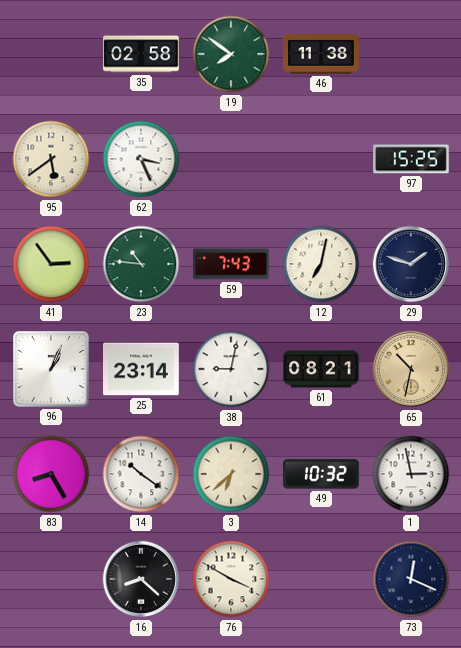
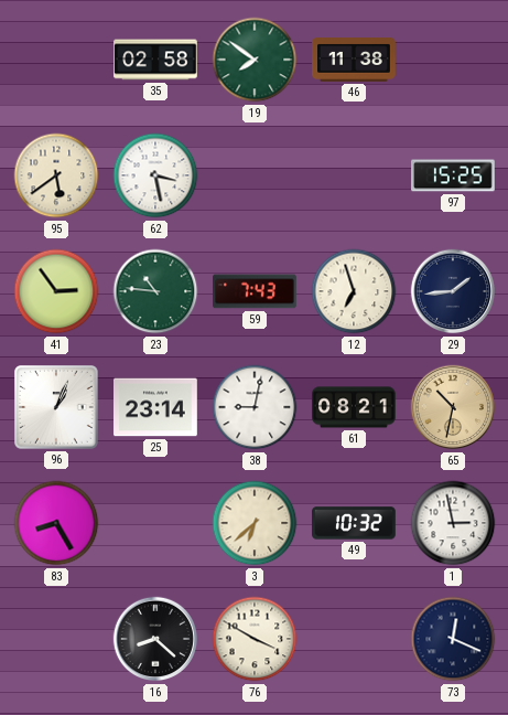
62: 3:26 -> 3:28
12: 7:02 -> 6:57
29: 1:48 -> 1:44
14: 10:21 -> none
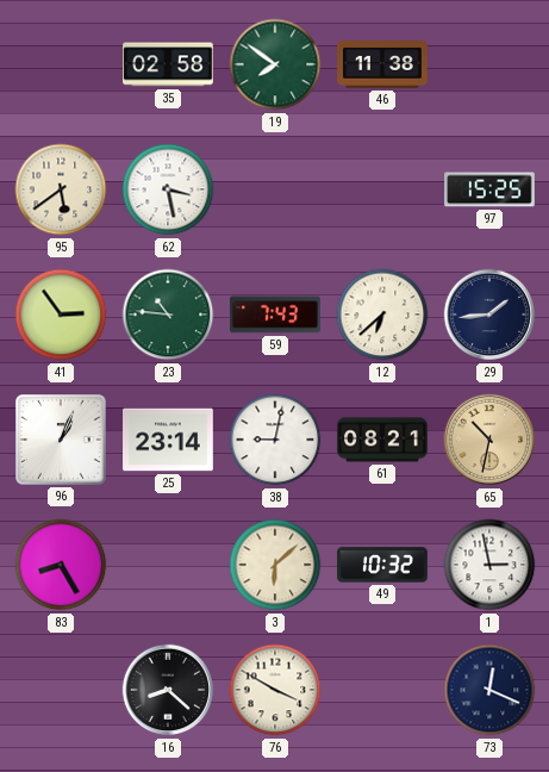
12: 6:57 -> 6:38
3: 6:38 -> 6:08
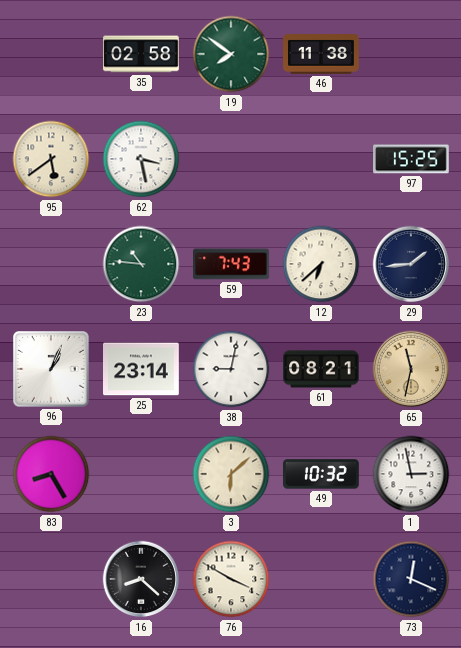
41: 2:54 -> none
65: 10:32 -> 11:32
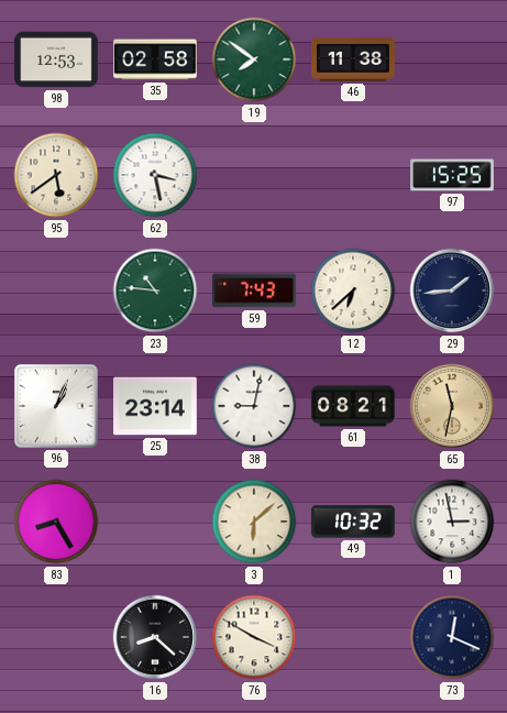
98: none -> 12:53
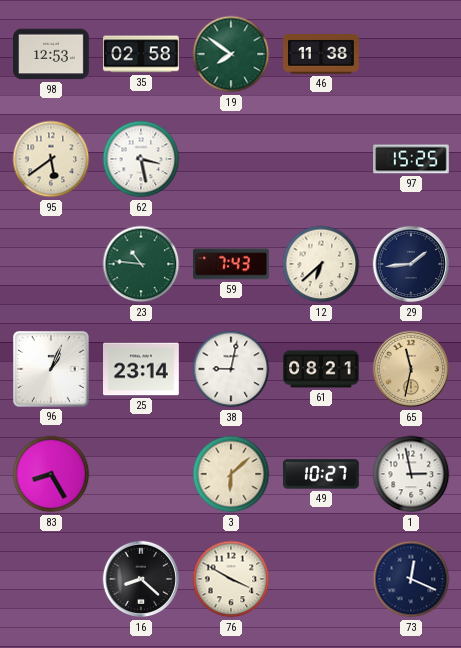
49: 10:32 -> 10:27
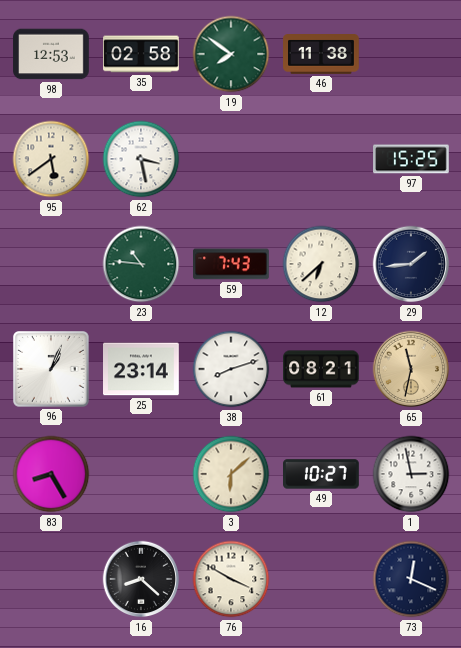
38: 9:02 -> 8:12
